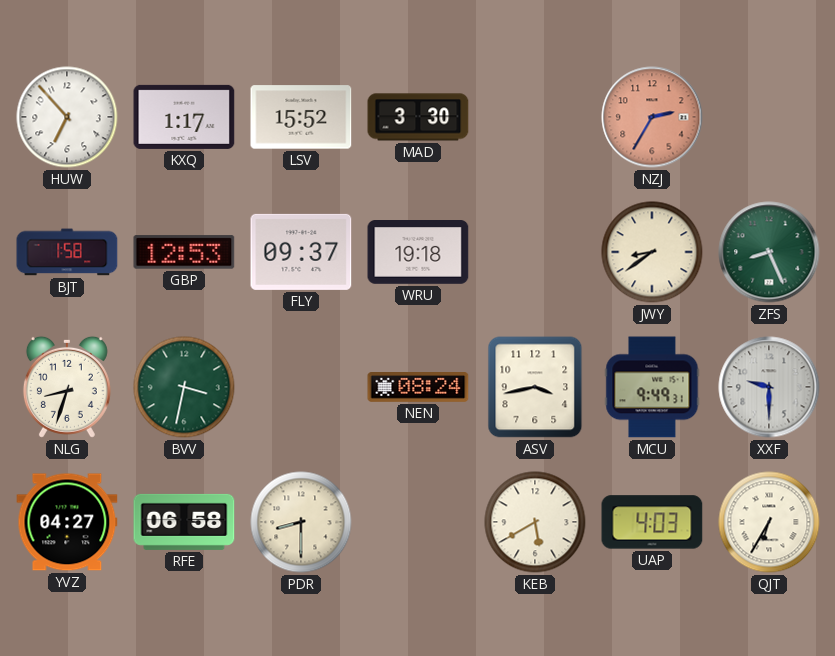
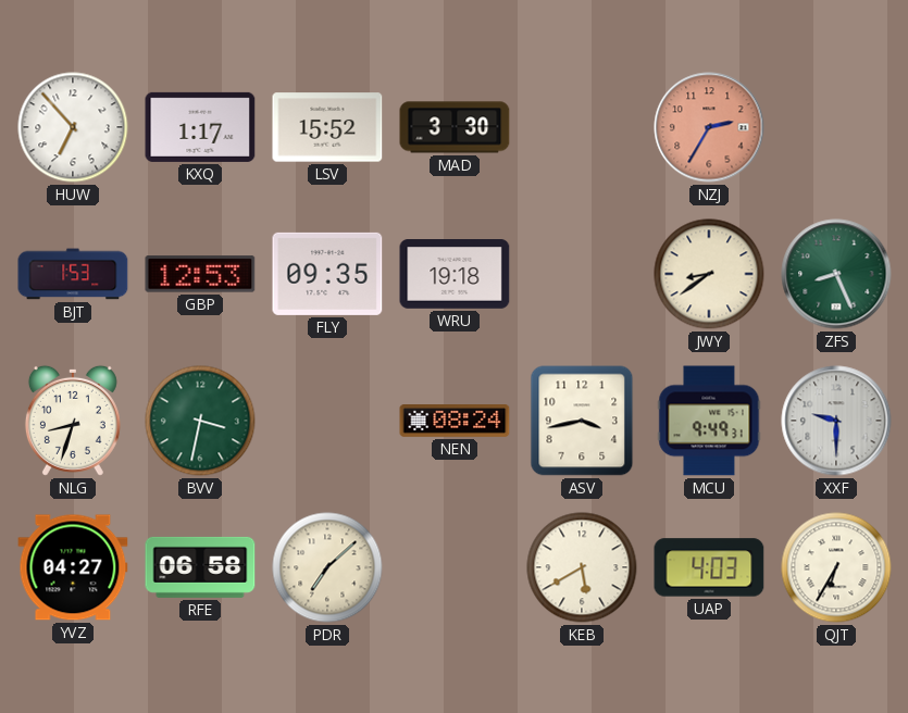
BJT: 1:58 -> 1:53
FLY: 09:37 -> 09:35
PDR: 8:30 -> 7:08
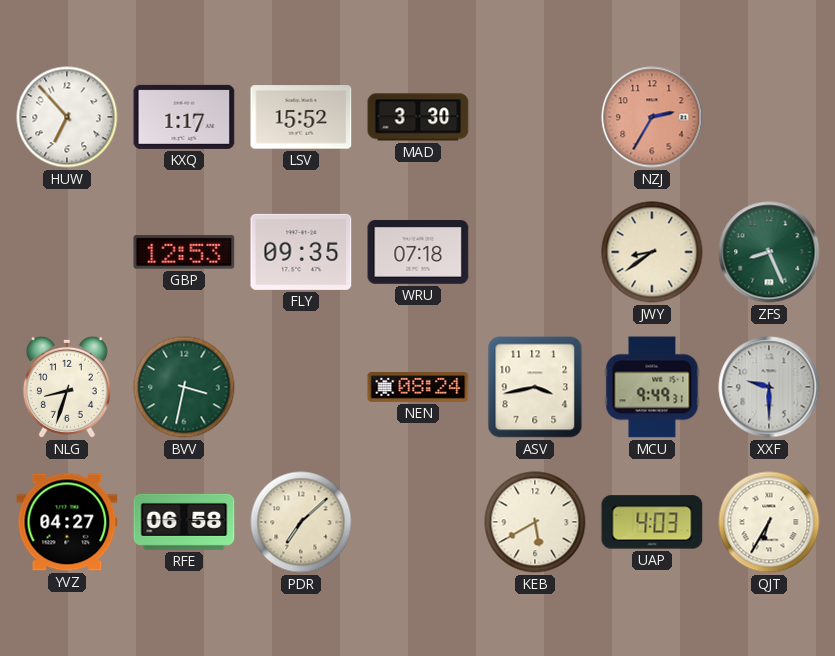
BJT: 1:53 -> none
WRU: 19:18 -> 07:18
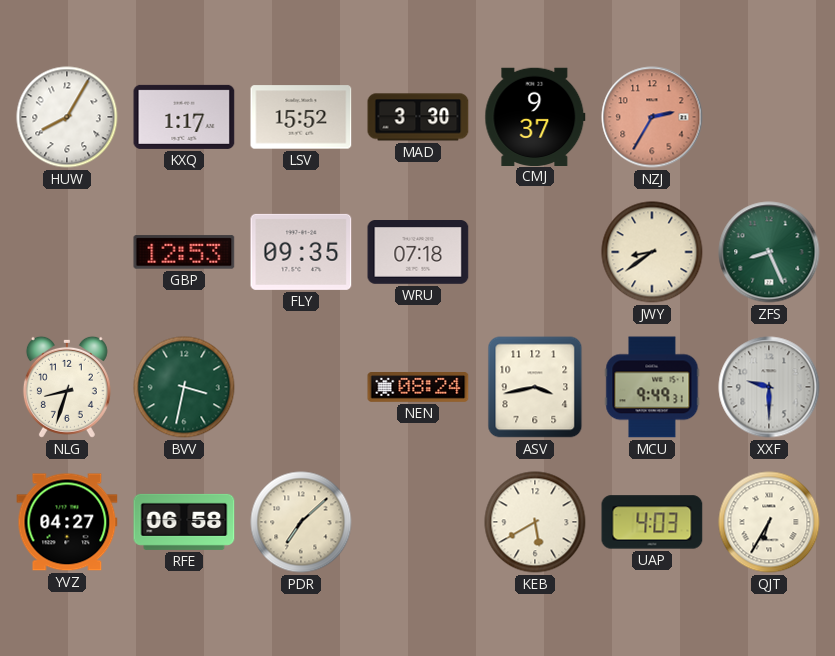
HUW: 6:53 -> 8:05
CMJ: none -> 9:37
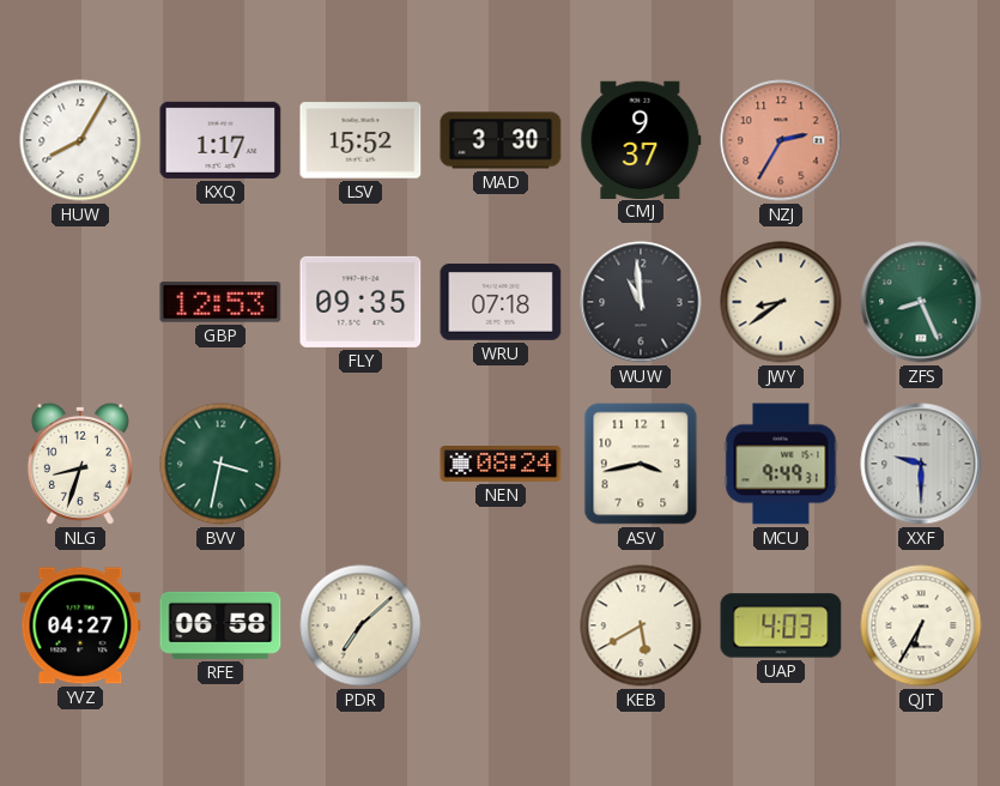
WUW: none -> 10:59
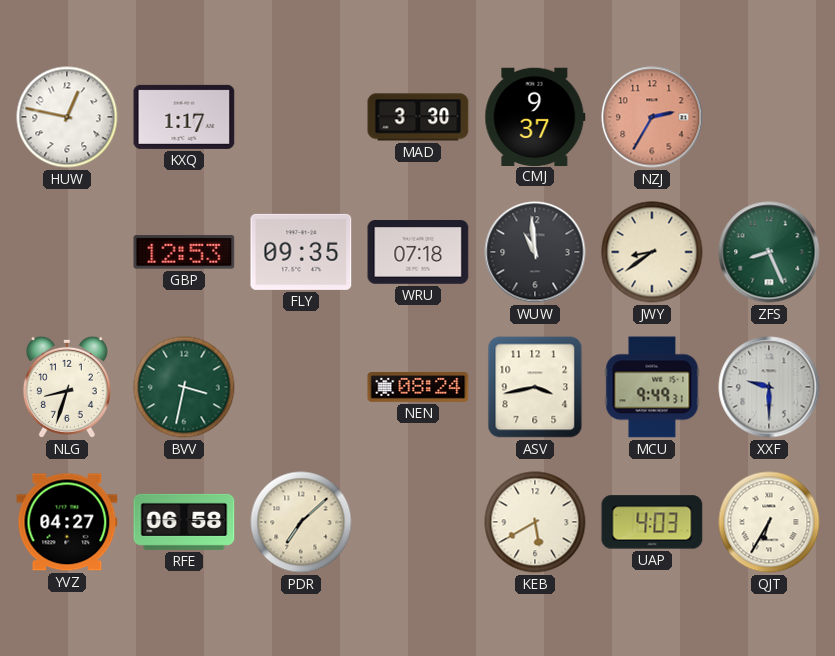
HUW: 8:05 -> 12:47
LSV: 15:52 -> none
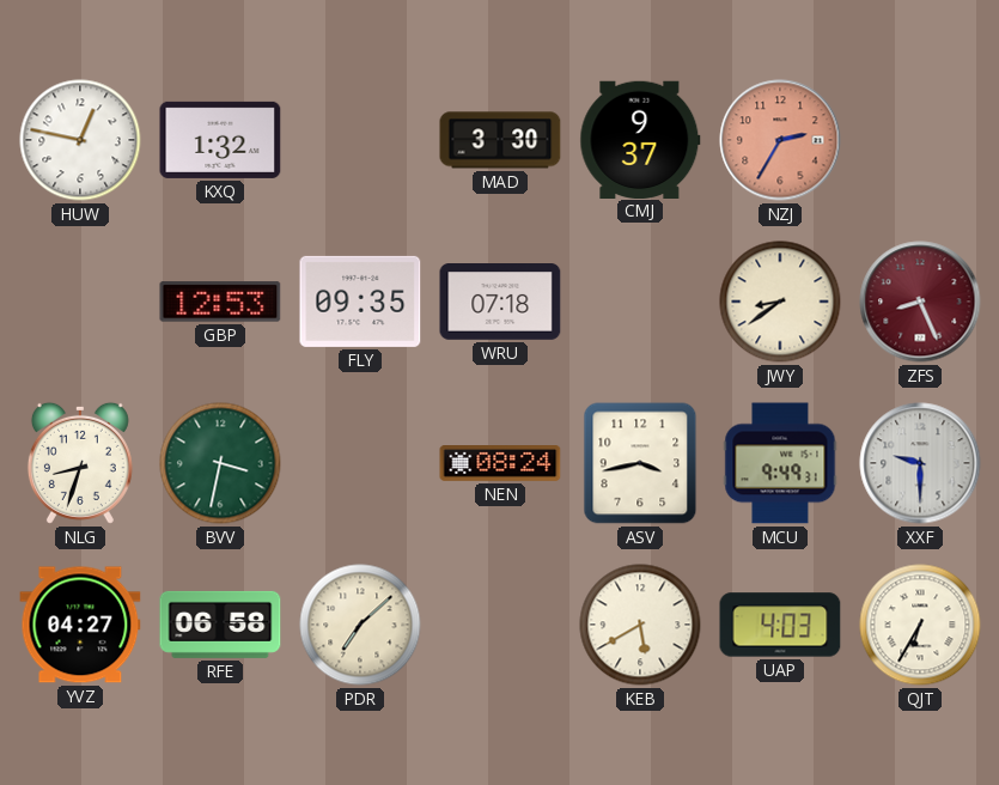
KXQ: 1:17 -> 1:32
WUW: 10:59 -> none
ZFS dial: green -> burgundy
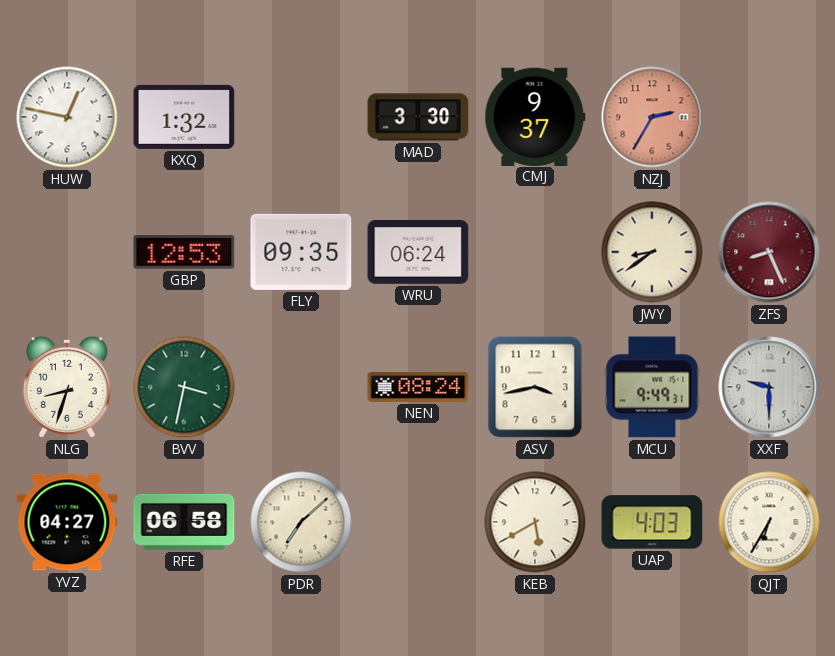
WRU: 07:18 -> 06:24
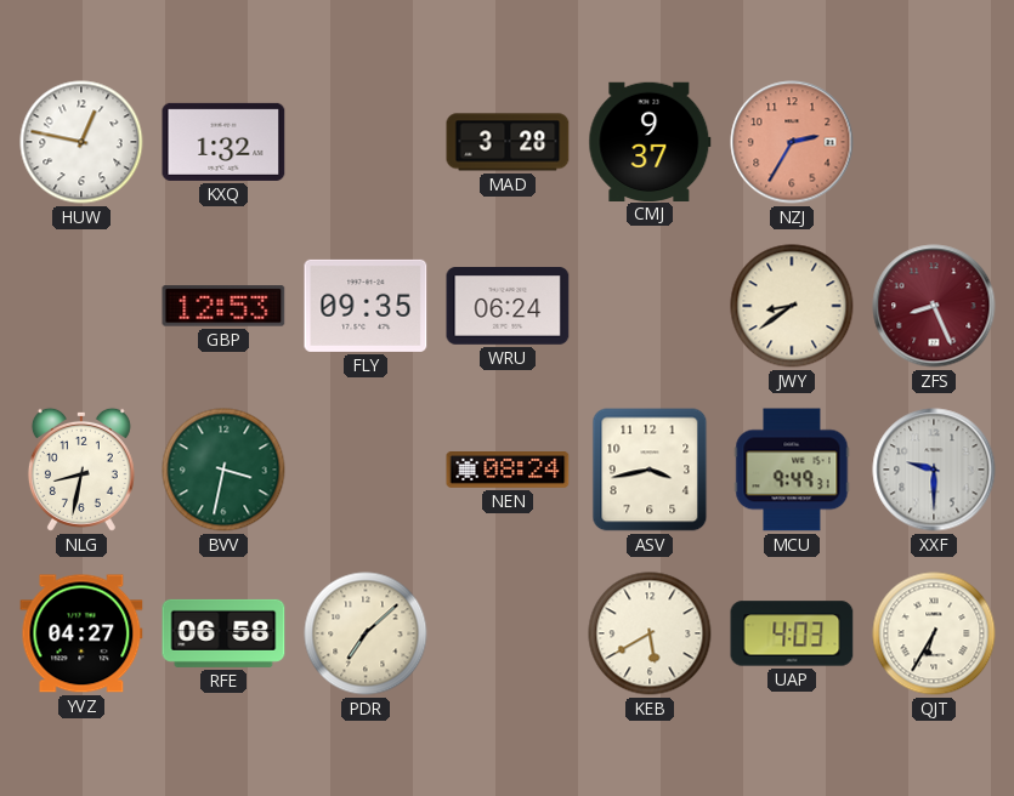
MAD: 3:30 -> 3:28
NLG: 8:33 -> 8:32
